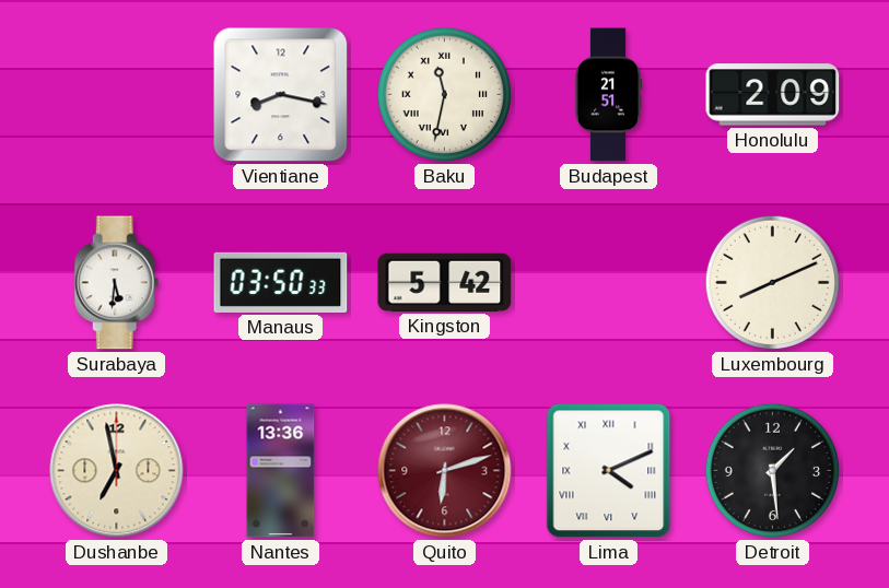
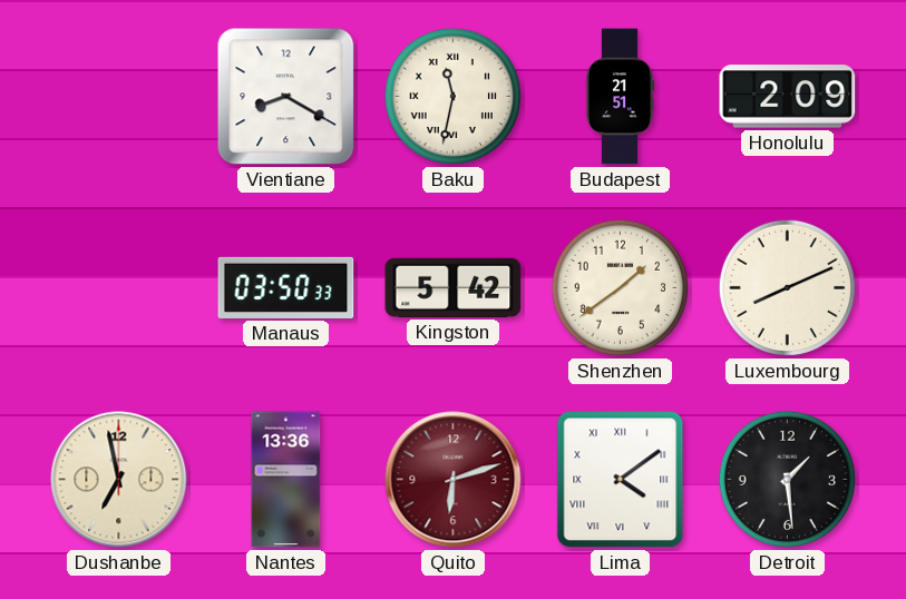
Vientiane: 8:17 -> 8:20
Surabaya: 5:31 -> none
Shenzhen: none -> 1:39
Lima: 4:11 -> 4:09
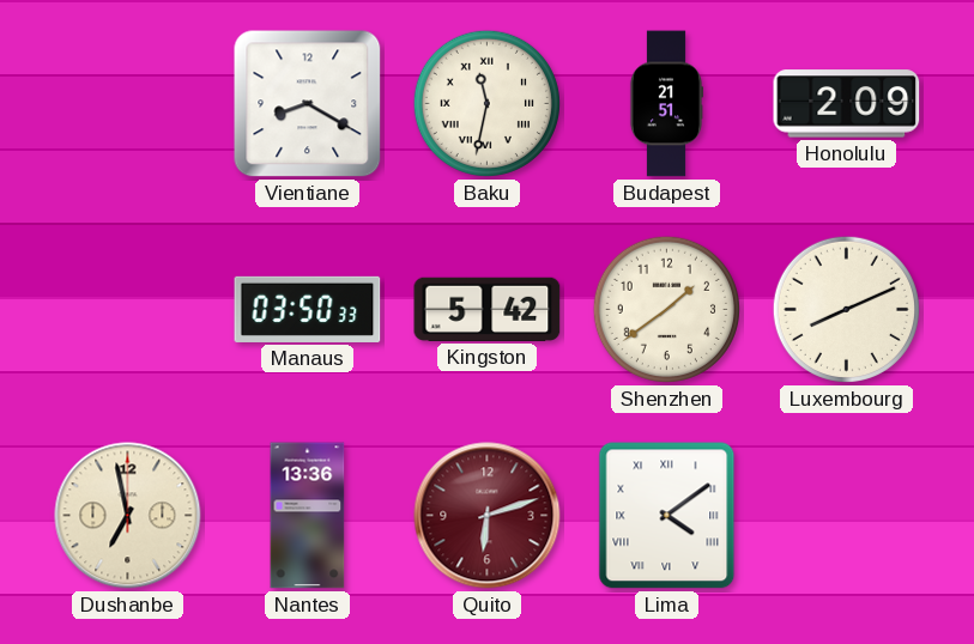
Detroit: 1:29 -> none
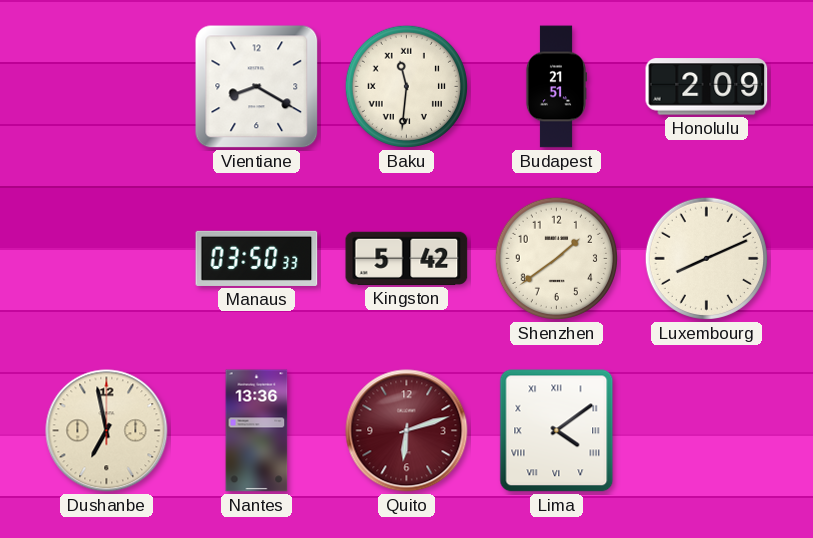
Baku: 11:32 -> 11:31
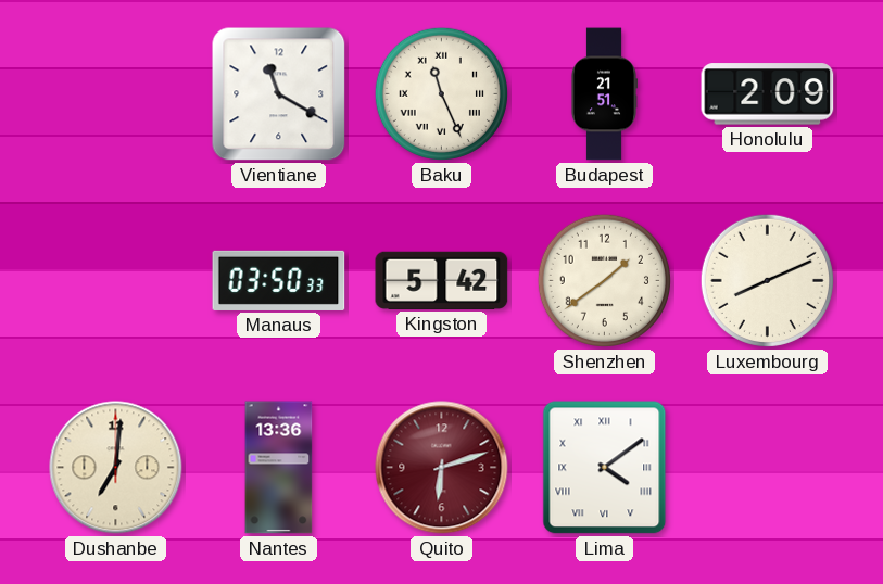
Vientiane: 8:20 -> 11:20
Baku: 11:31 -> 11:26
Dushanbe: 6:58 -> 7:01
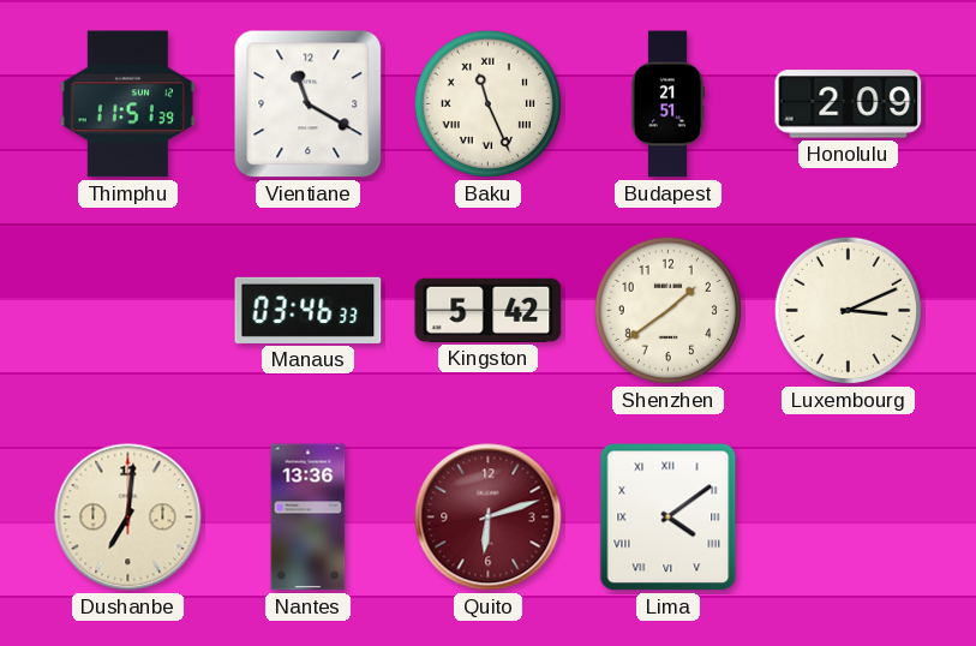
Thimphu: none -> 11:51
Manaus: 03:50 -> 03:46
Luxembourg: 8:11 -> 3:11
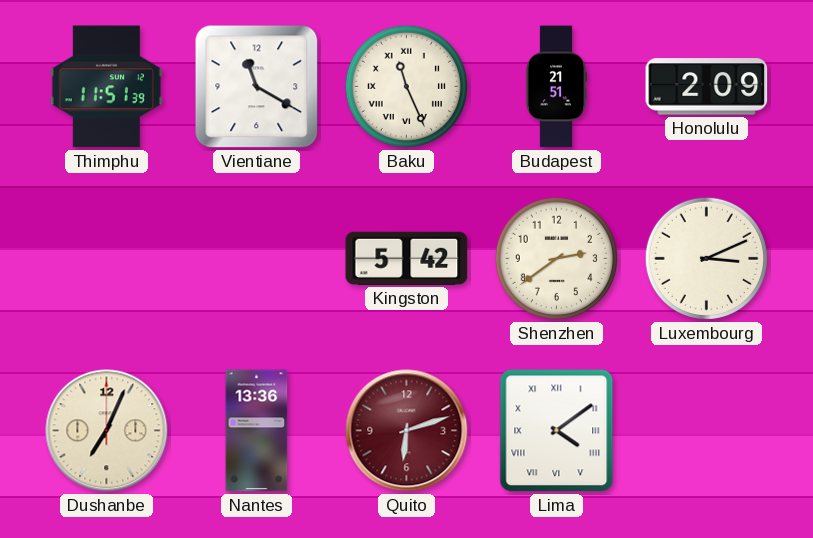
Manaus: 03:46 -> none
Shenzhen: 1:39 -> 2:39
Dushanbe: 7:01 -> 7:04
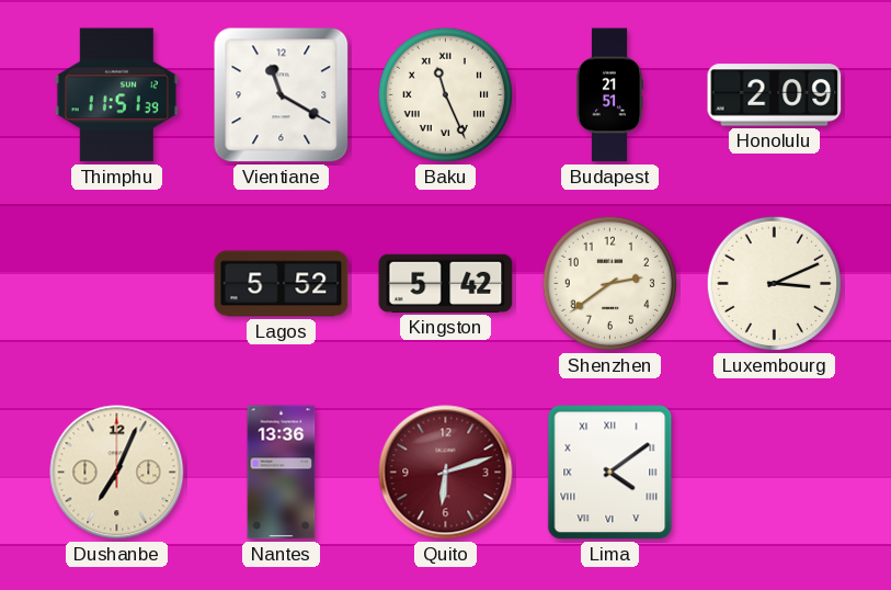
Lagos: none -> 5:52
